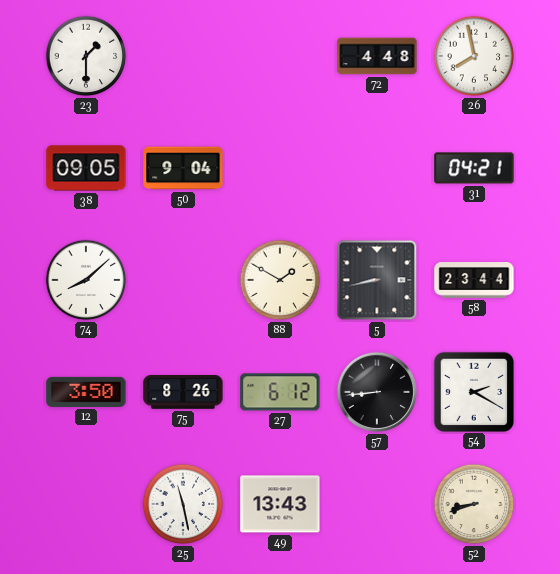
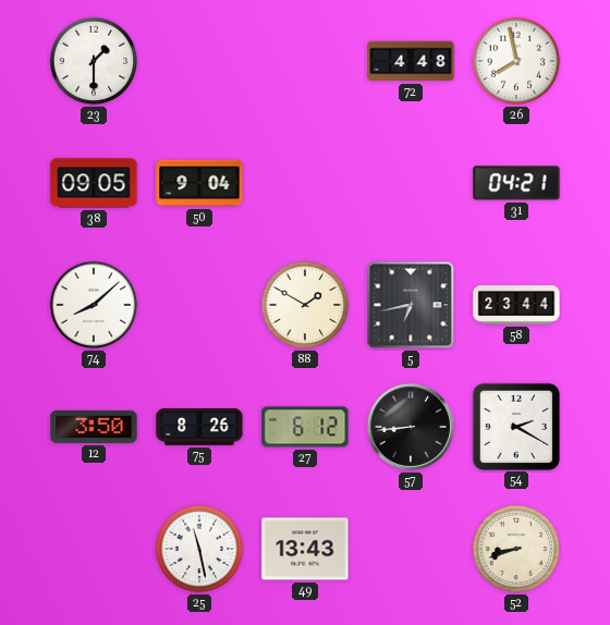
5: 8:43 -> 6:43
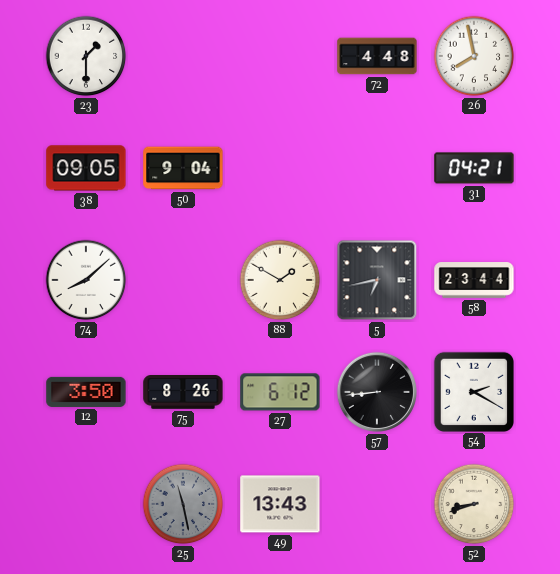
25 dial: white -> grey
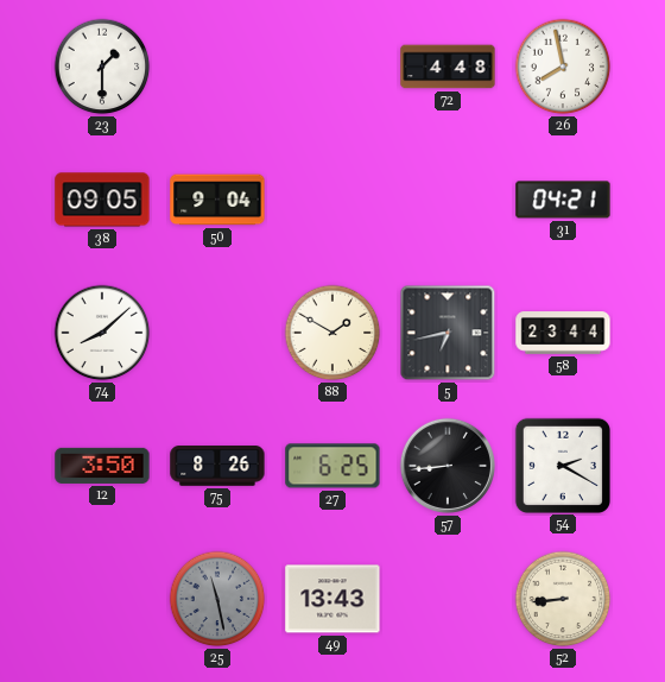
27: 6:12 -> 6:25
52: 8:42 -> 8:44
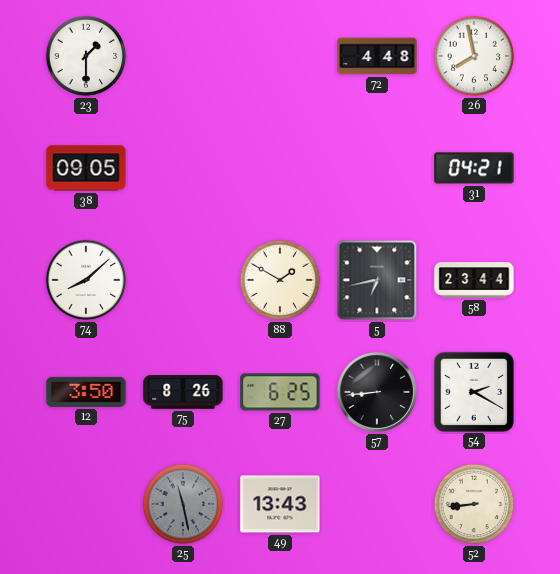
50: 9:04 -> none
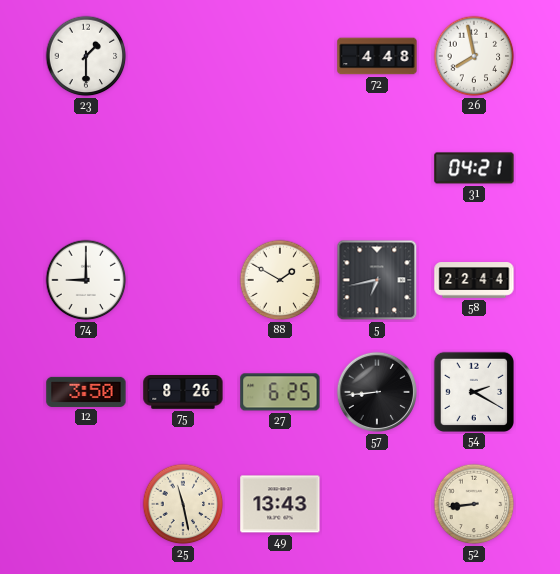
38: 09:05 -> none
74: 8:08 -> 9:00
58: 23:44 -> 22:44
25 dial: grey -> cream
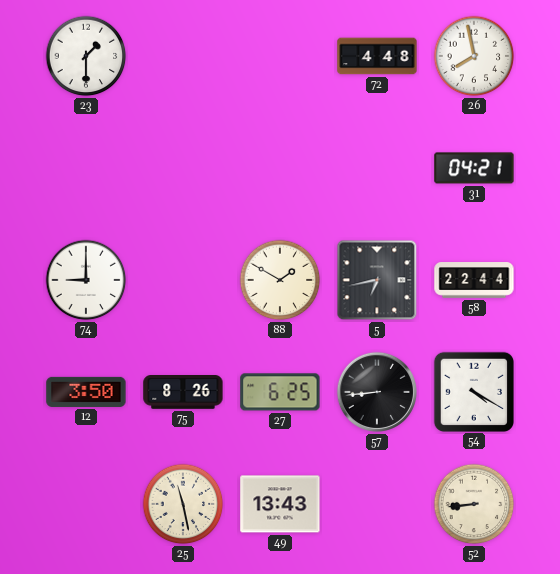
54: 2:20 -> 4:20
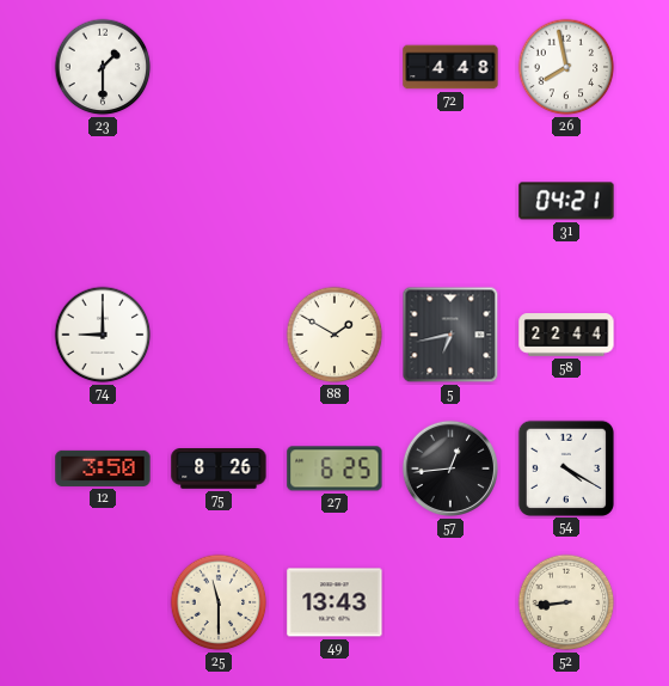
57: 8:44 -> 12:44
25: 11:28 -> 11:30
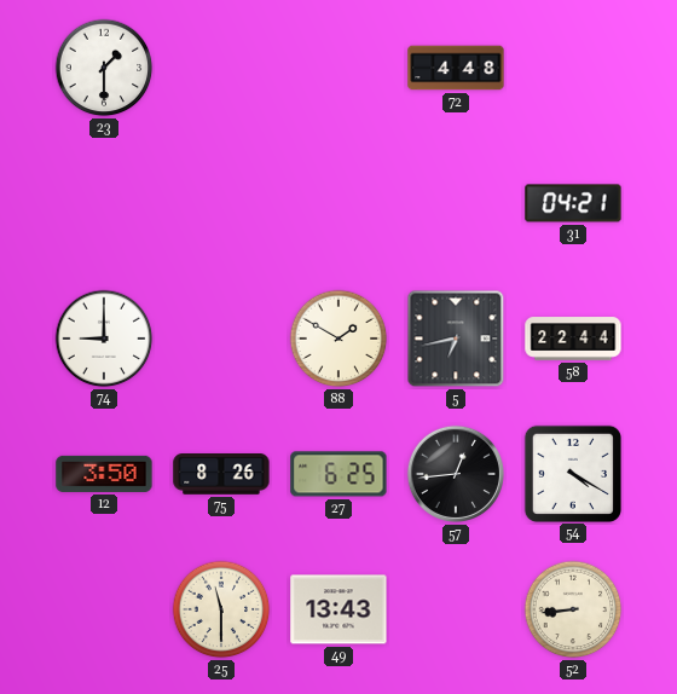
26: 7:58 -> none
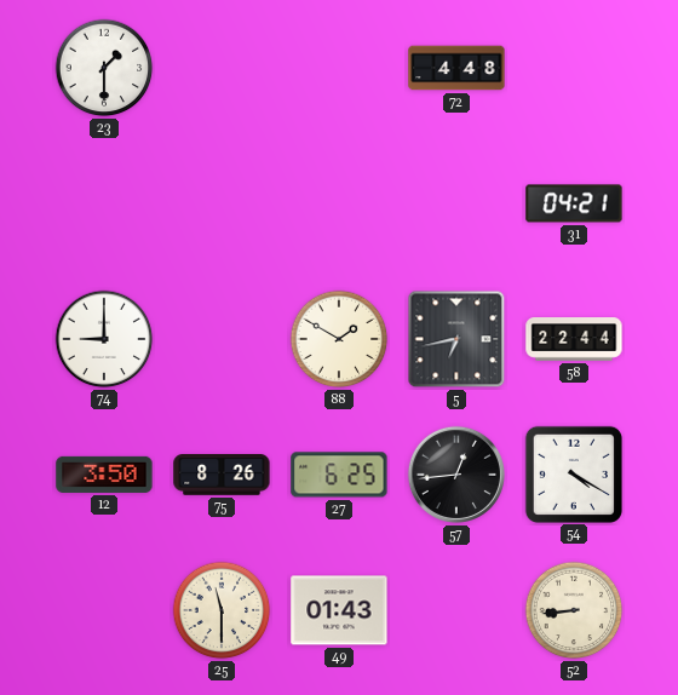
49: 13:43 -> 01:43
